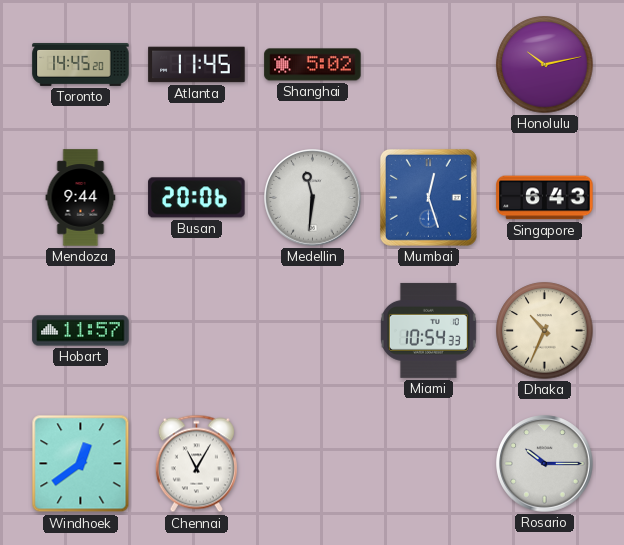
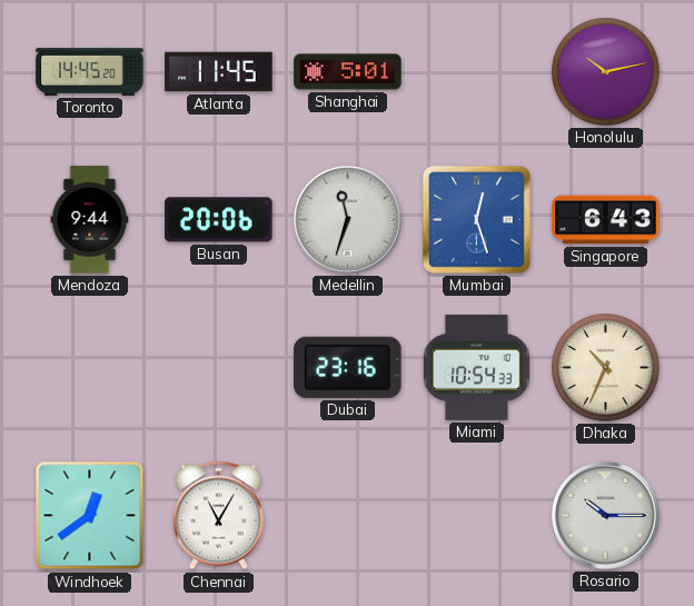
Shanghai: 5:02 -> 5:01
Medellin: 11:31 -> 11:33
Hobart: 11:57 -> none
Dubai: none -> 23:16
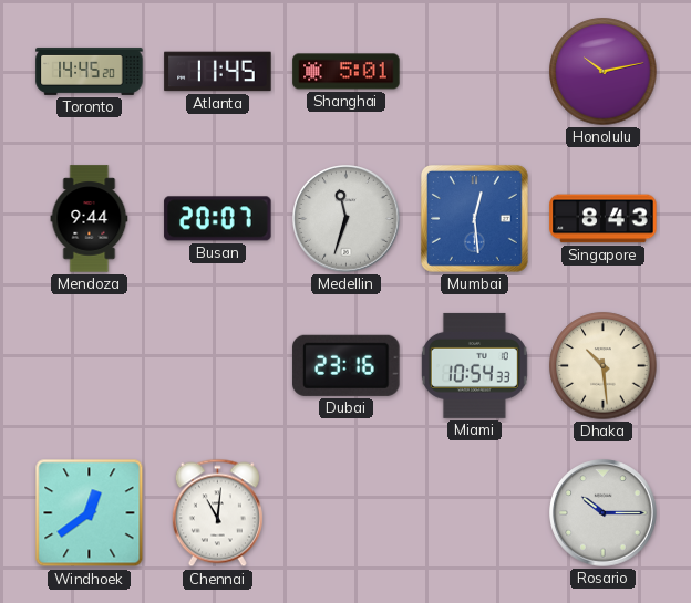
Busan: 20:06 -> 20:07
Mumbai: 12:27 -> 12:29
Singapore: 6:43 -> 8:43
Dhaka: 10:34 -> 10:29
Chennai: 11:05 -> 11:01
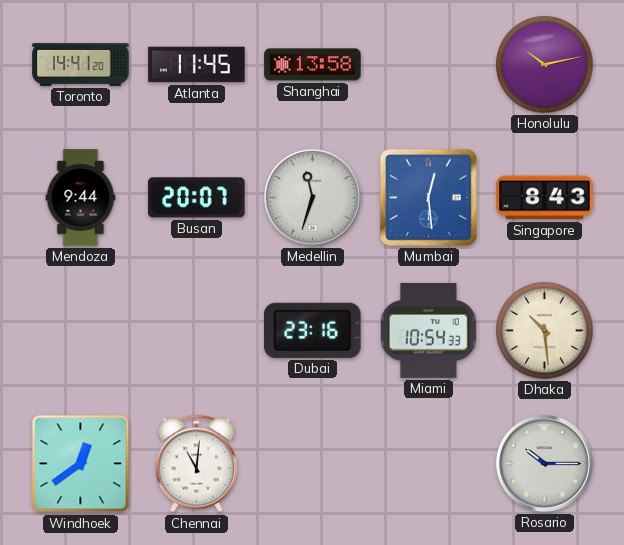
Toronto: 14:45 -> 14:41
Shanghai: 5:01 -> 13:58
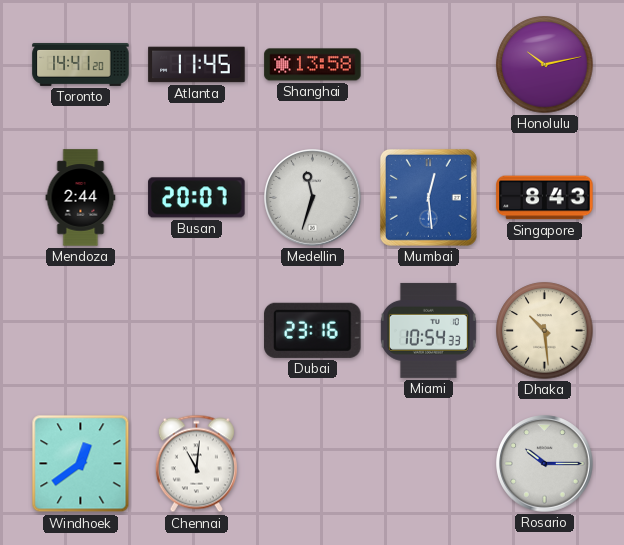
Mendoza: 9:44 -> 2:44
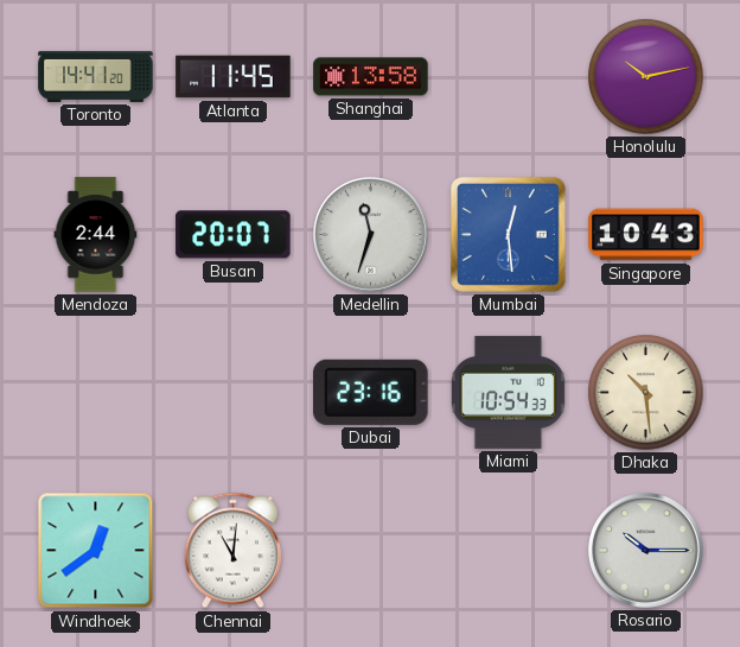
Singapore: 8:43 -> 10:43
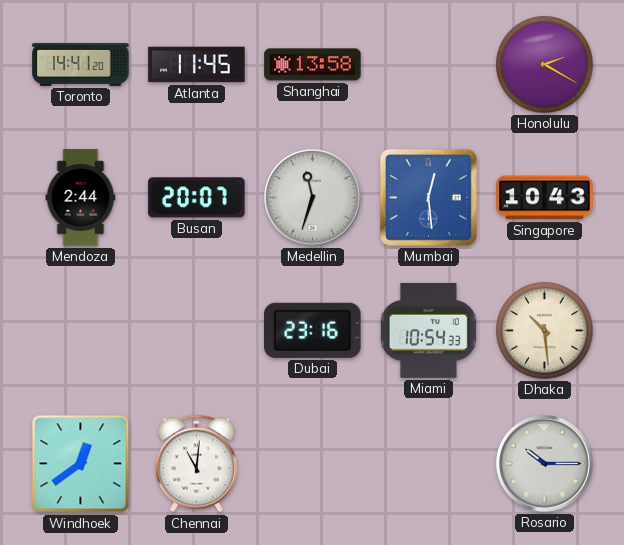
Honolulu: 10:13 -> 2:20
